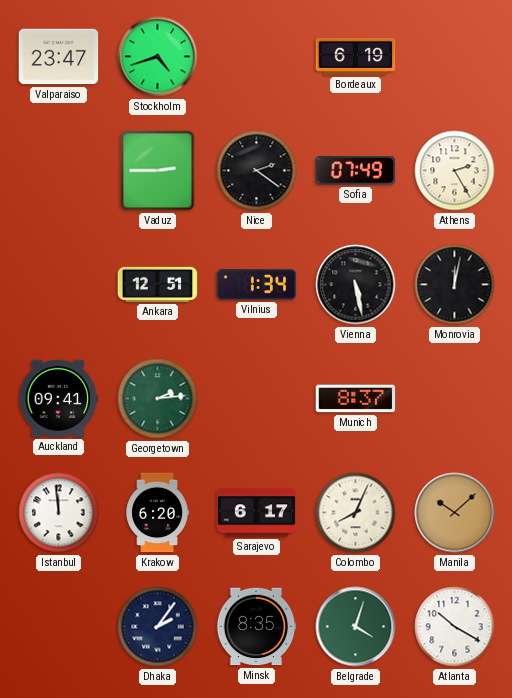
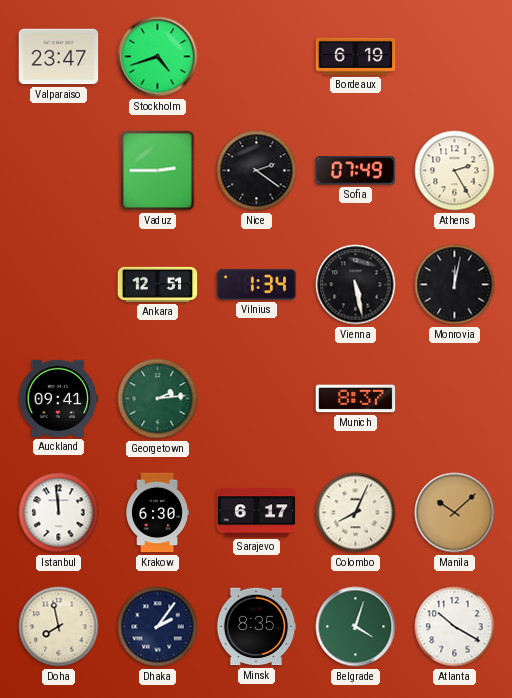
Krakow: 6:20 -> 6:30
Doha: none -> 7:58
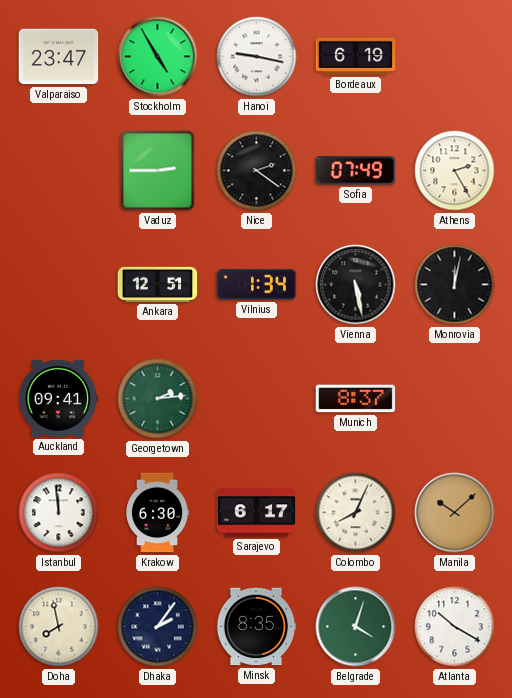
Stockholm: 4:42 -> 4:55
Hanoi: none -> 9:17
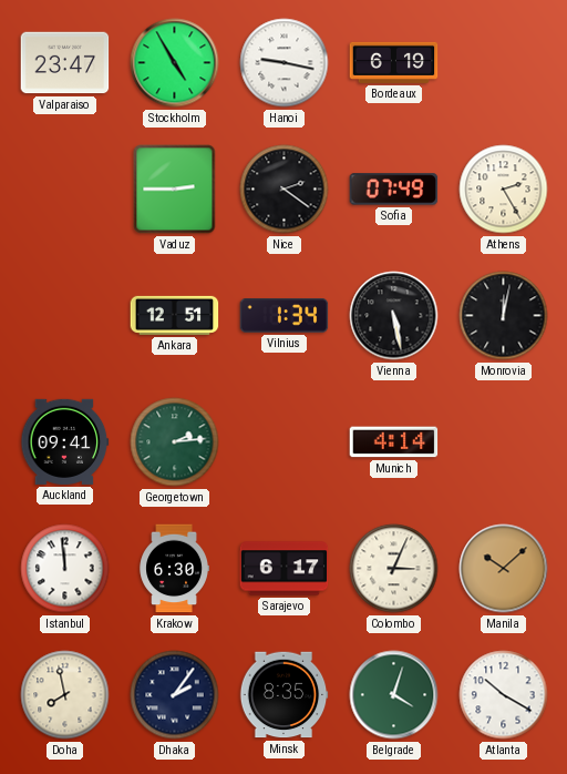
Munich: 8:37 -> 4:14
Colombo: 8:04 -> 3:04
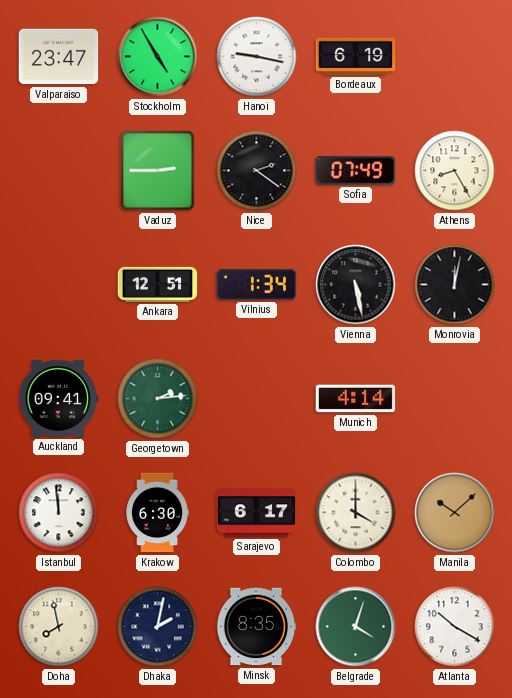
Athens: 2:25 -> 8:25
Colombo: 3:04 -> 4:00
Dhaka: 2:06 -> 2:02
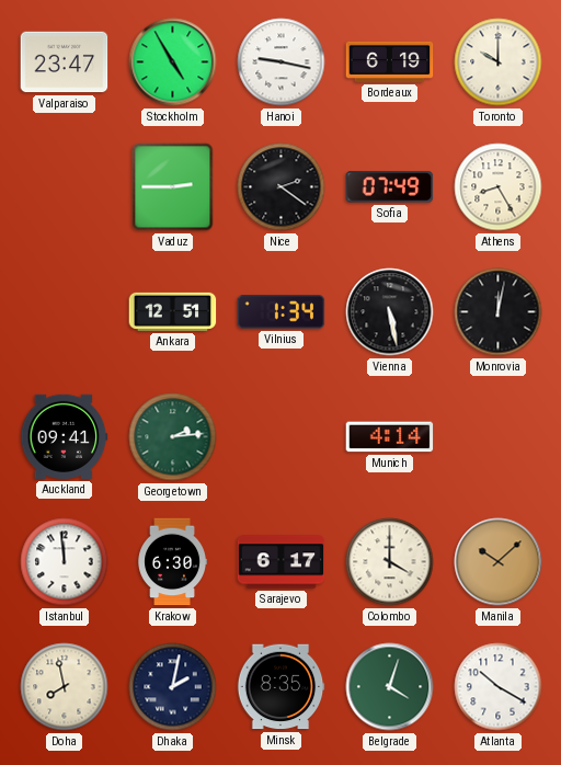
Toronto: none -> 10:00
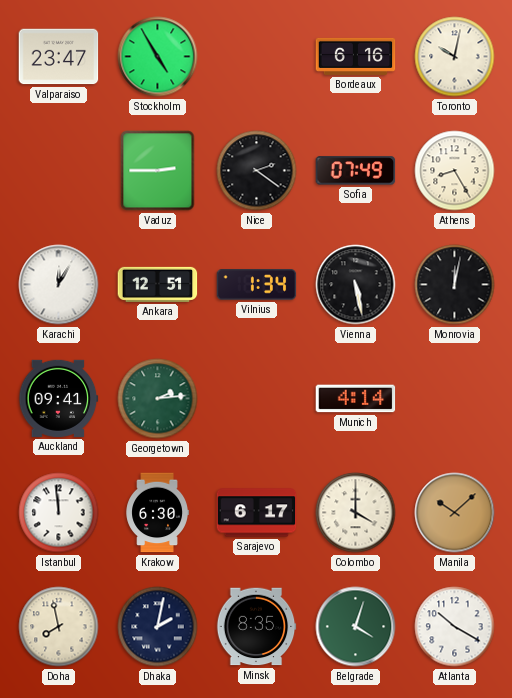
Hanoi: 9:17 -> none
Bordeaux: 6:19 -> 6:16
Toronto: 10:00 -> 10:02
Karachi: none -> 12:05
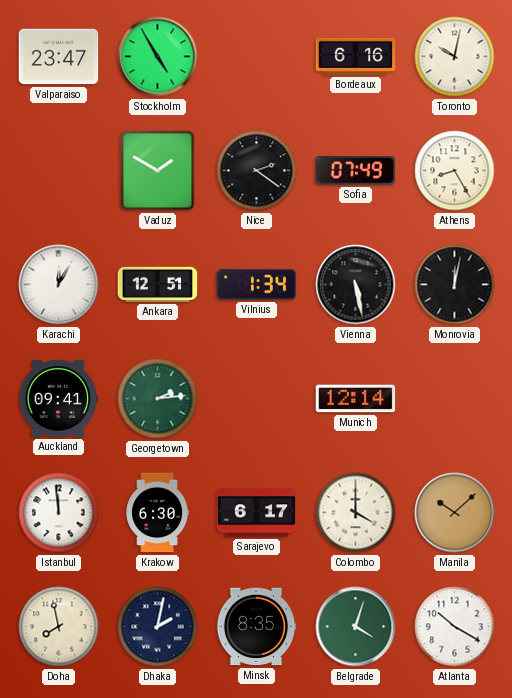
Vaduz: 2:45 -> 1:50
Munich: 4:14 -> 12:14
